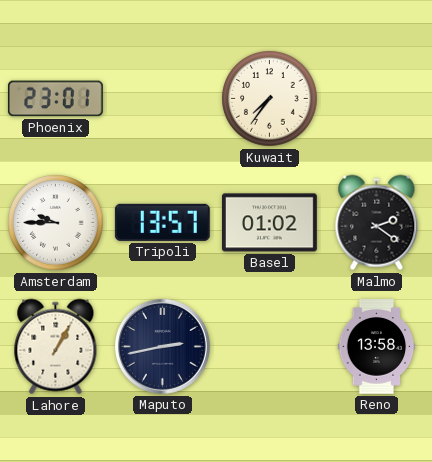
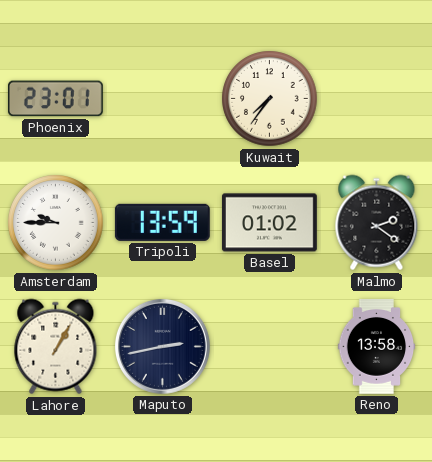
Tripoli: 13:57 -> 13:59
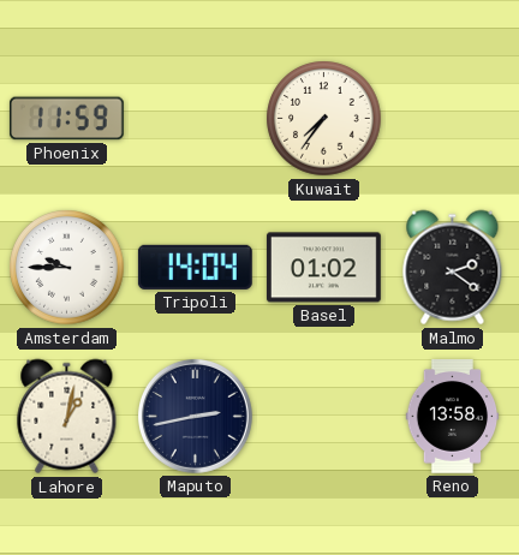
Phoenix: 23:01 -> 11:59
Tripoli: 13:59 -> 14:04
Lahore: 1:05 -> 1:02
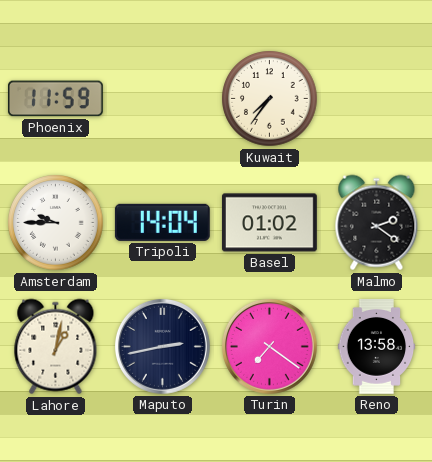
Turin: none -> 7:21
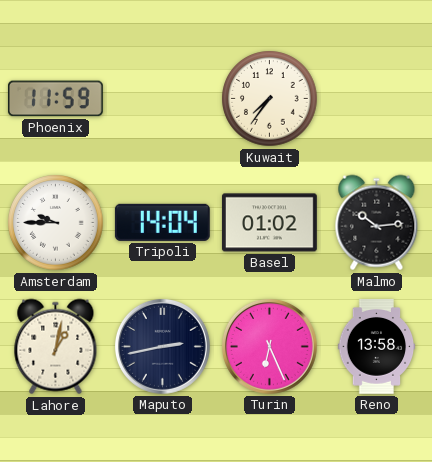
Malmo: 2:21 -> 10:14
Turin: 7:21 -> 6:26
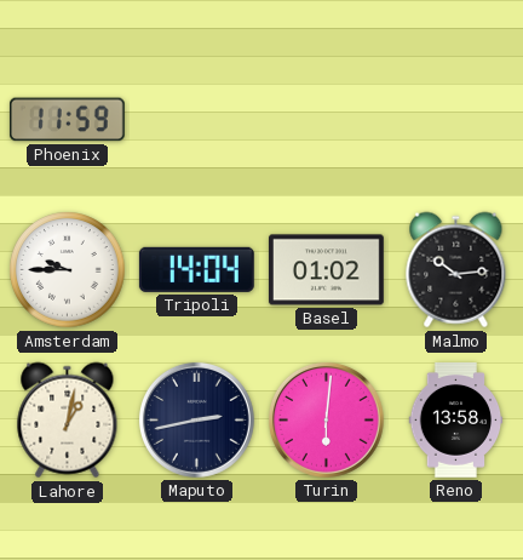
Kuwait: 7:36 -> none
Turin: 6:26 -> 6:01
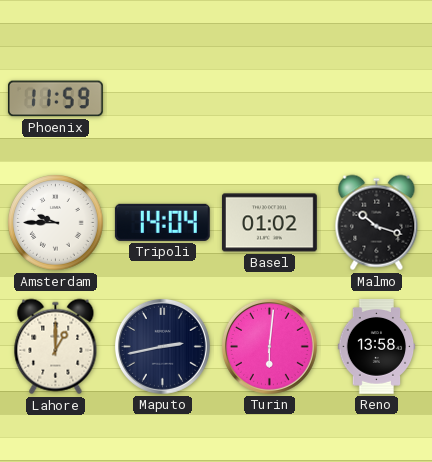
Malmo: 10:14 -> 10:18
Lahore: 1:02 -> 1:00
